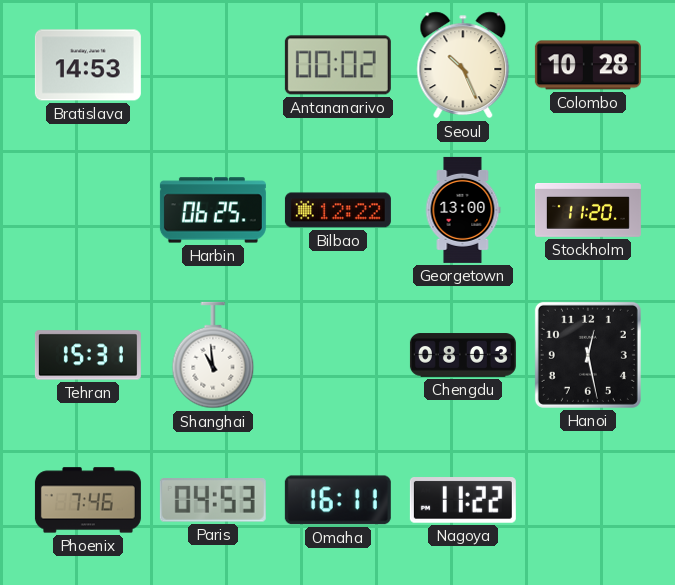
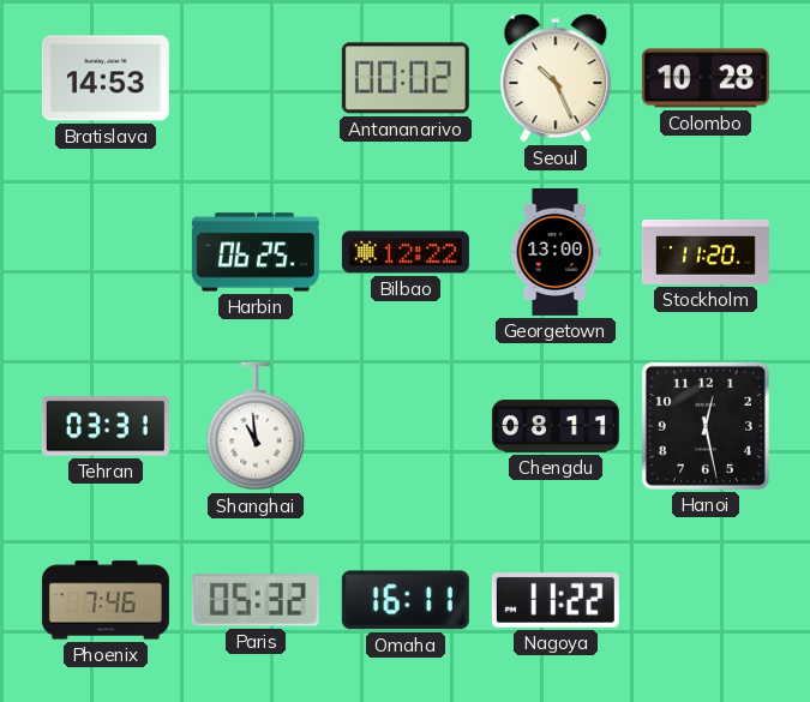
Tehran: 15:31 -> 03:31
Chengdu: 08:03 -> 08:11
Paris: 04:53 -> 05:32
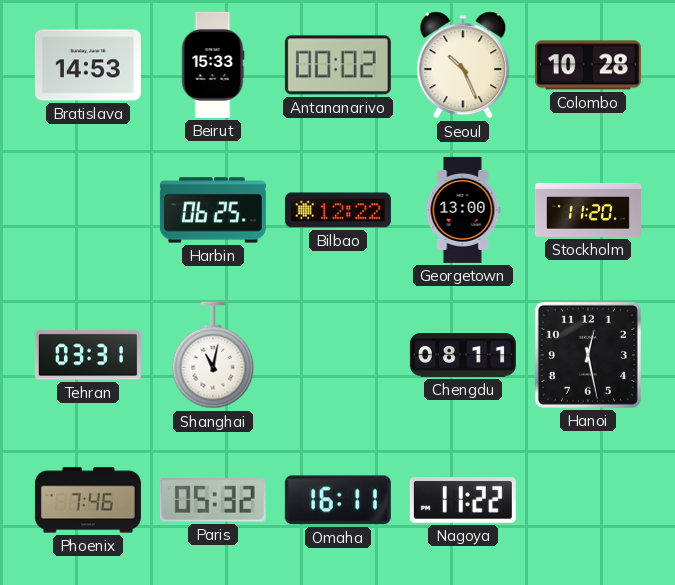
Beirut: none -> 15:33
Shanghai: 10:59 -> 11:02
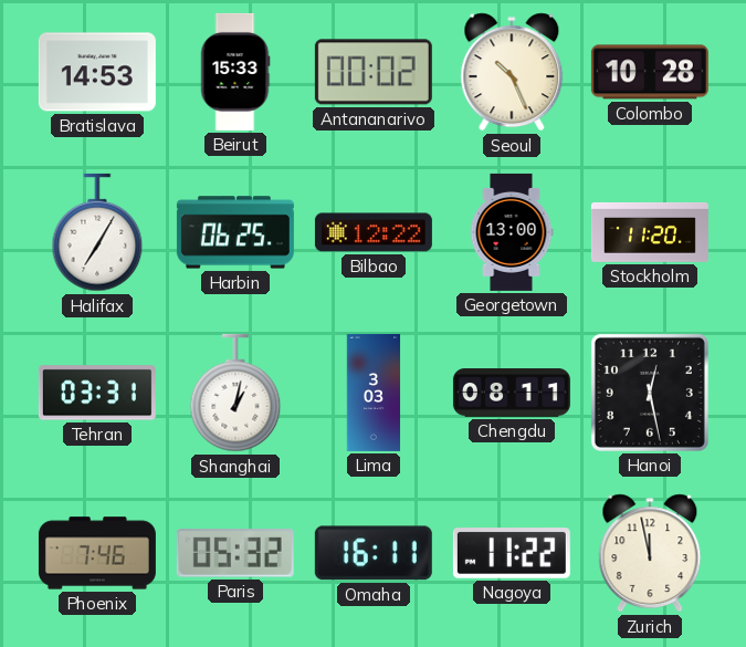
Halifax: none -> 7:05
Shanghai: 11:02 -> 1:02
Lima: none -> 3:03
Zurich: none -> 11:58
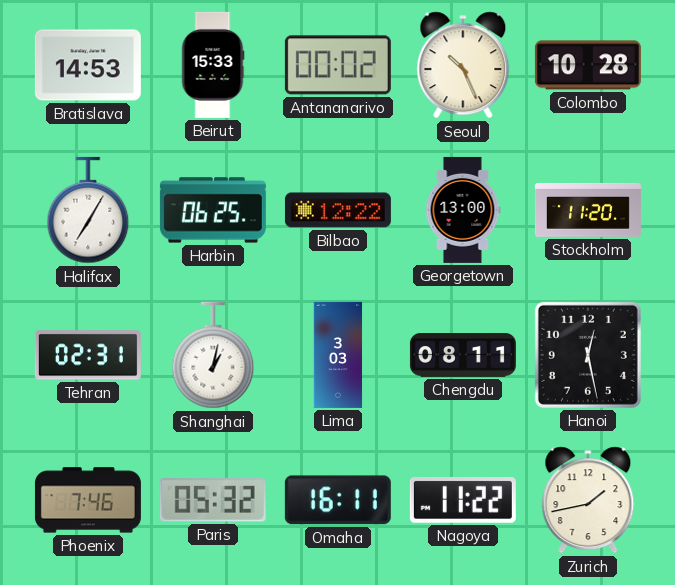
Tehran: 03:31 -> 02:31
Zurich: 11:58 -> 1:43
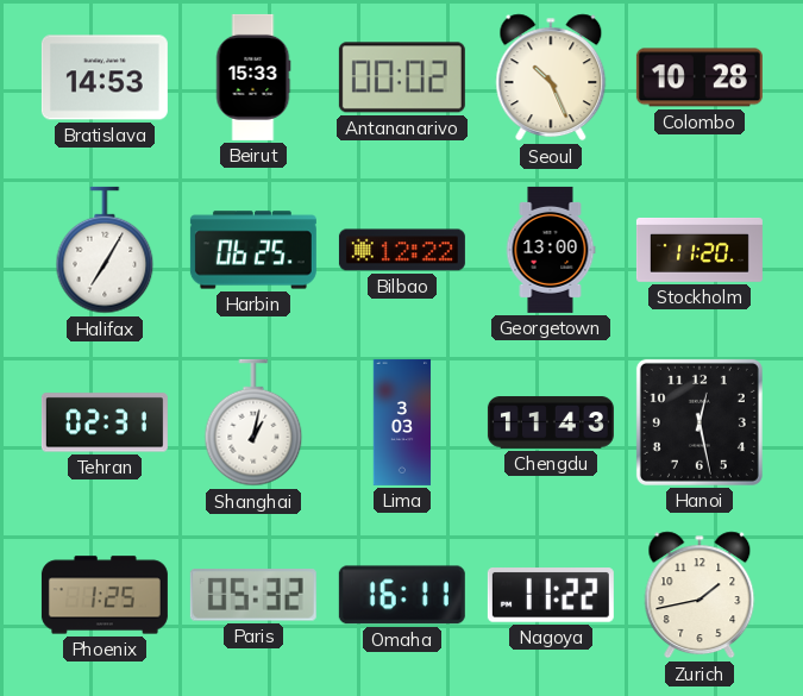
Chengdu: 08:11 -> 11:43
Phoenix: 7:46 -> 1:25
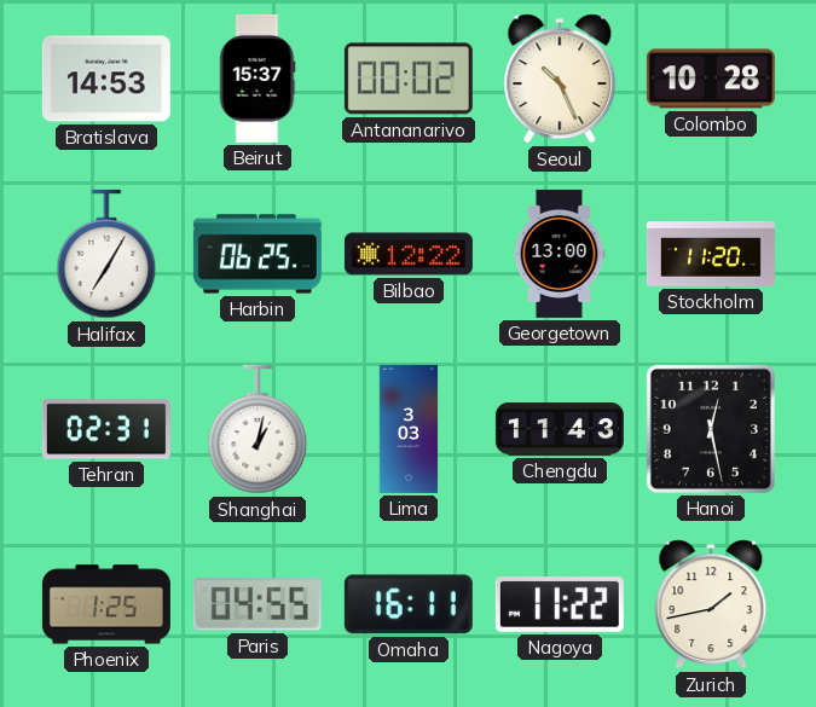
Beirut: 15:33 -> 15:37
Paris: 05:32 -> 04:55
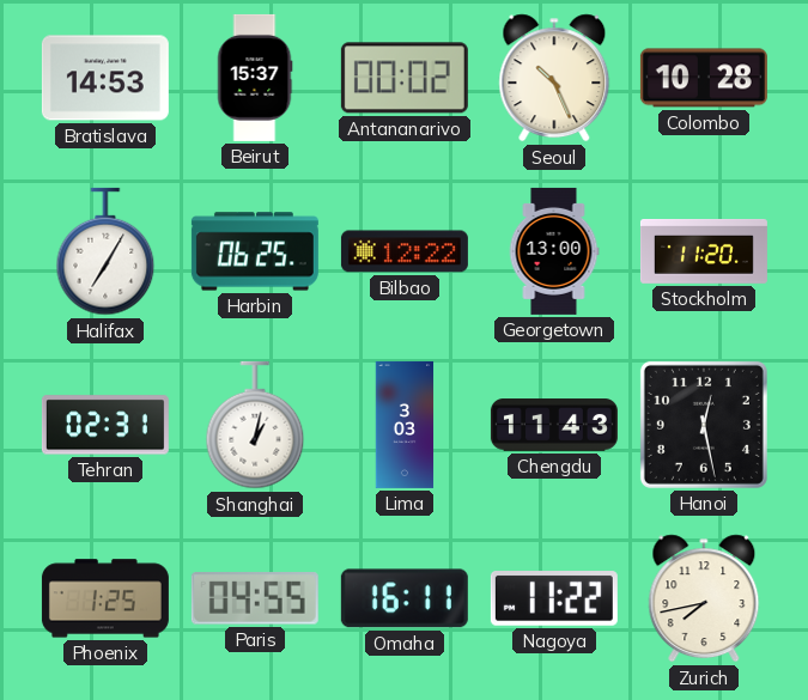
Zurich: 1:43 -> 7:43
